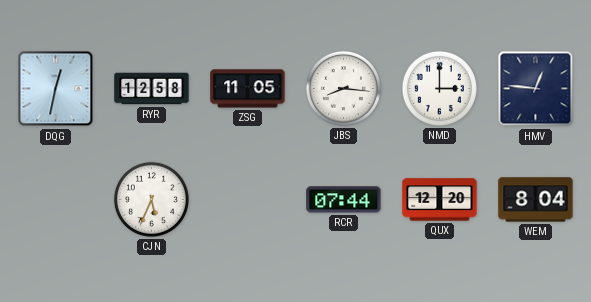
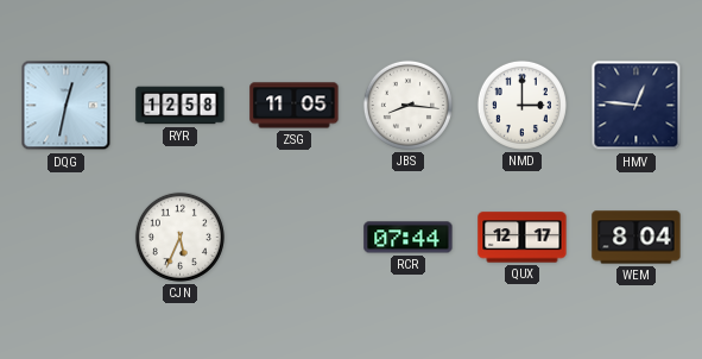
QUX: 12:20 -> 12:17
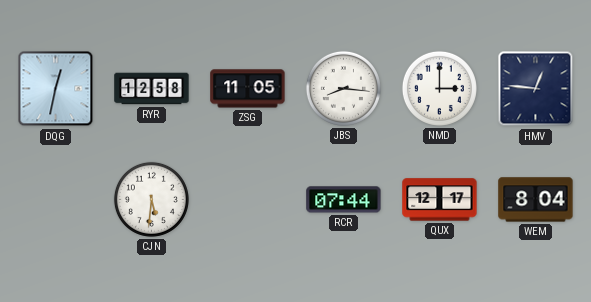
CJN: 5:34 -> 5:31
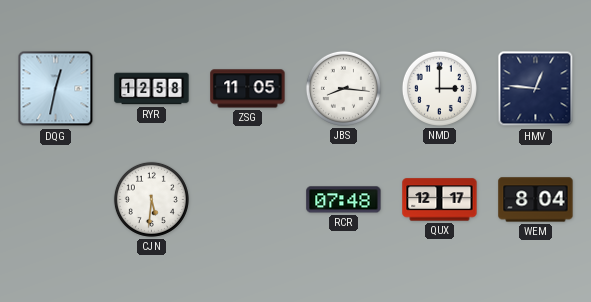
RCR: 07:44 -> 07:48
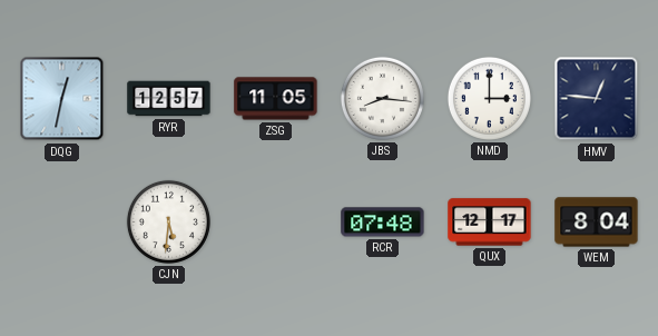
RYR: 12:58 -> 12:57
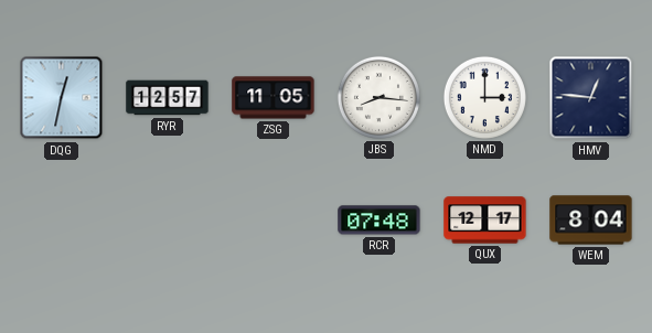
CJN: 5:31 -> none
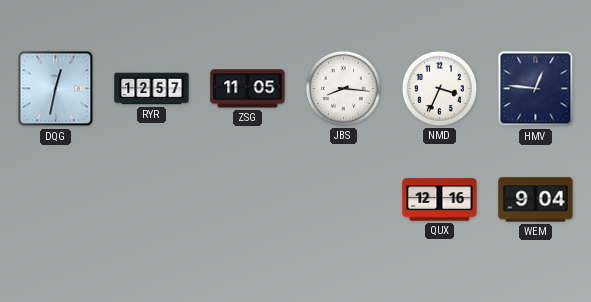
NMD: 3:00 -> 3:34
RCR: 07:48 -> none
QUX: 12:17 -> 12:16
WEM: 8:04 -> 9:04
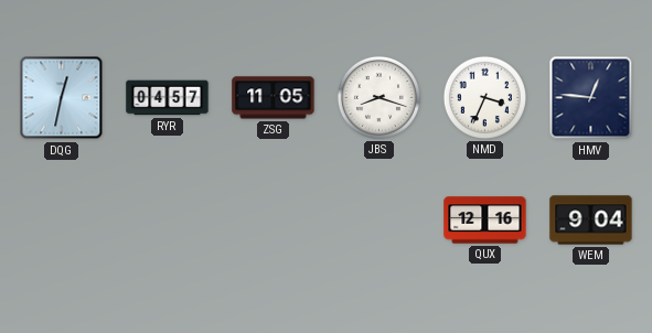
RYR: 12:57 -> 04:57
JBS: 8:16 -> 8:18
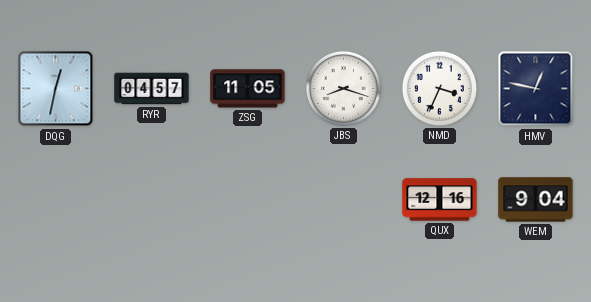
HMV: 12:46 -> 12:47
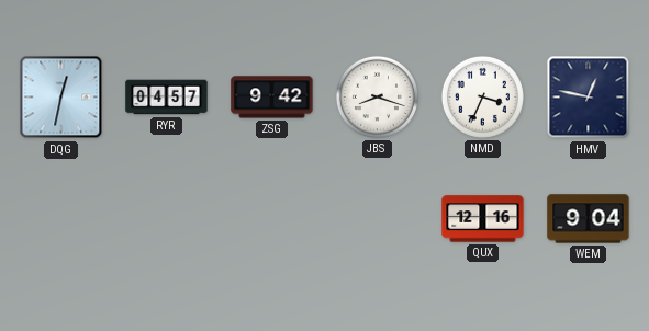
ZSG: 11:05 -> 9:42
